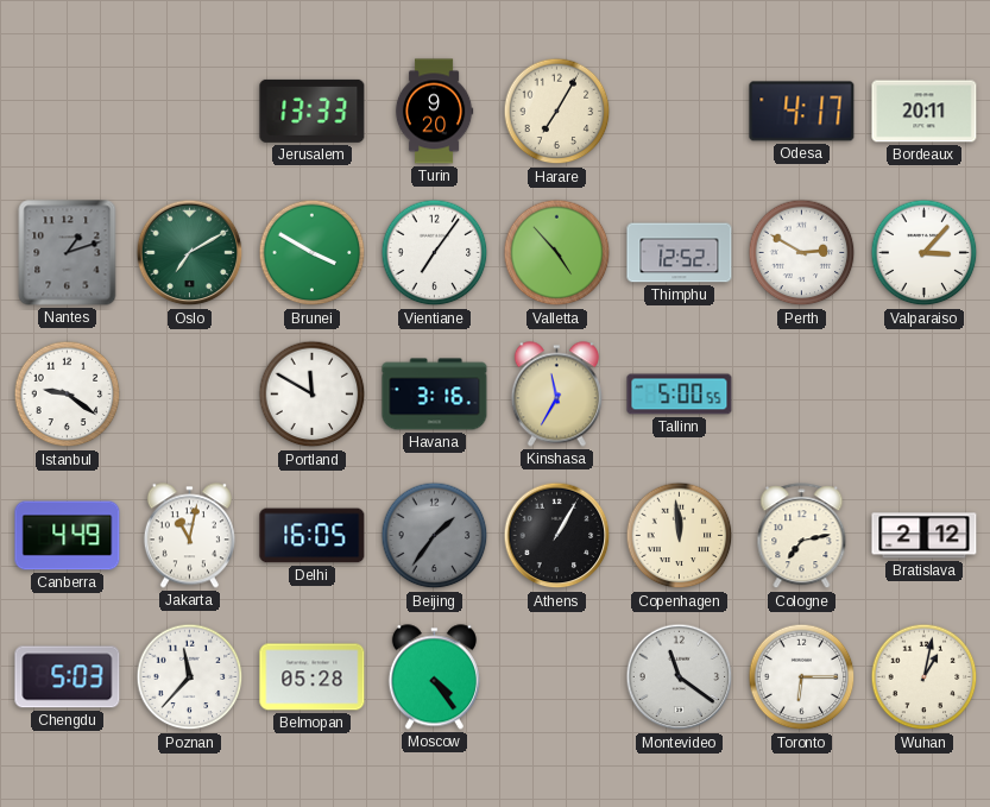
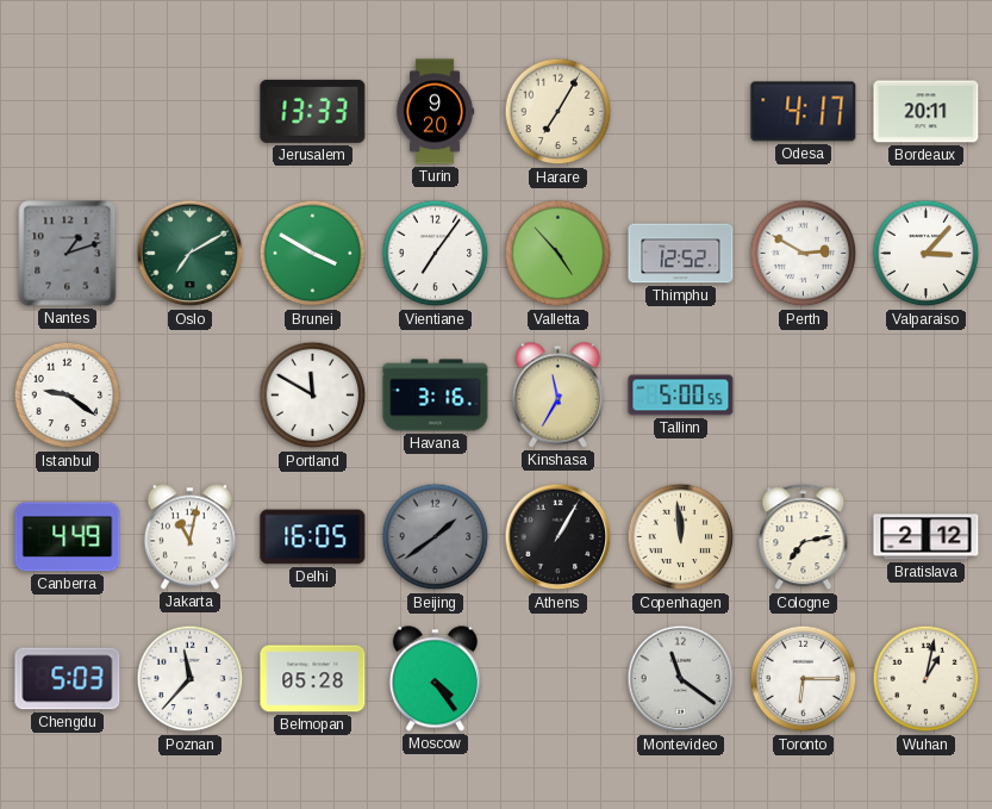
Beijing: 1:36 -> 1:39
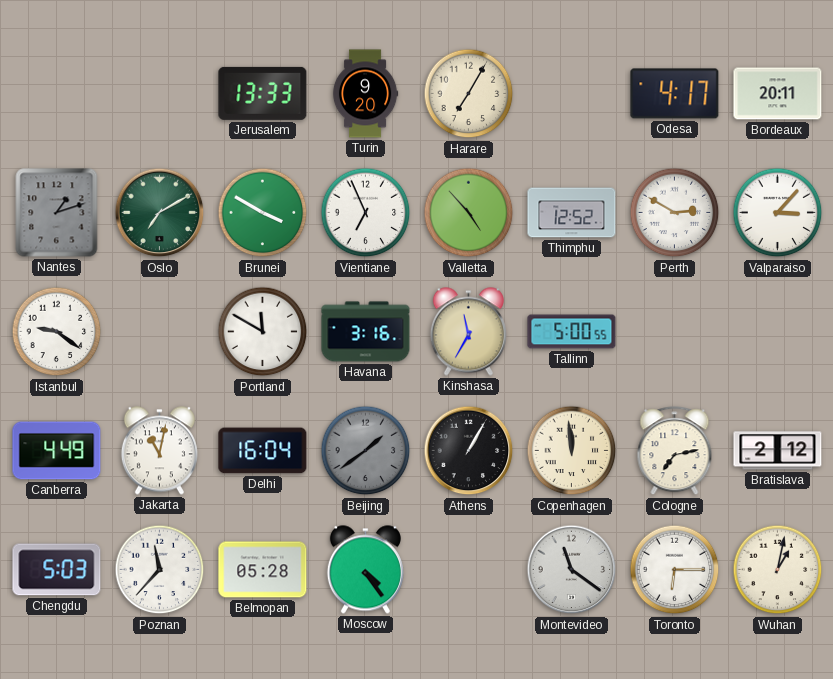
Vientiane: 7:06 -> 6:56
Delhi: 16:05 -> 16:04
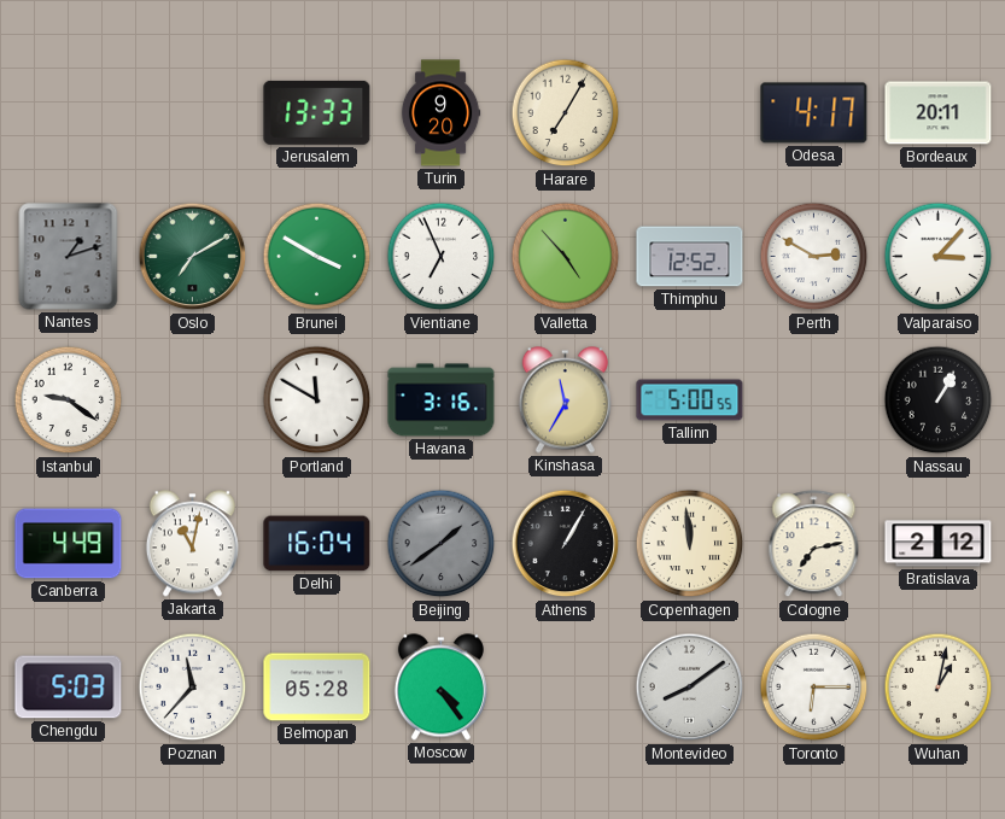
Nassau: none -> 1:05
Montevideo: 11:21 -> 8:09
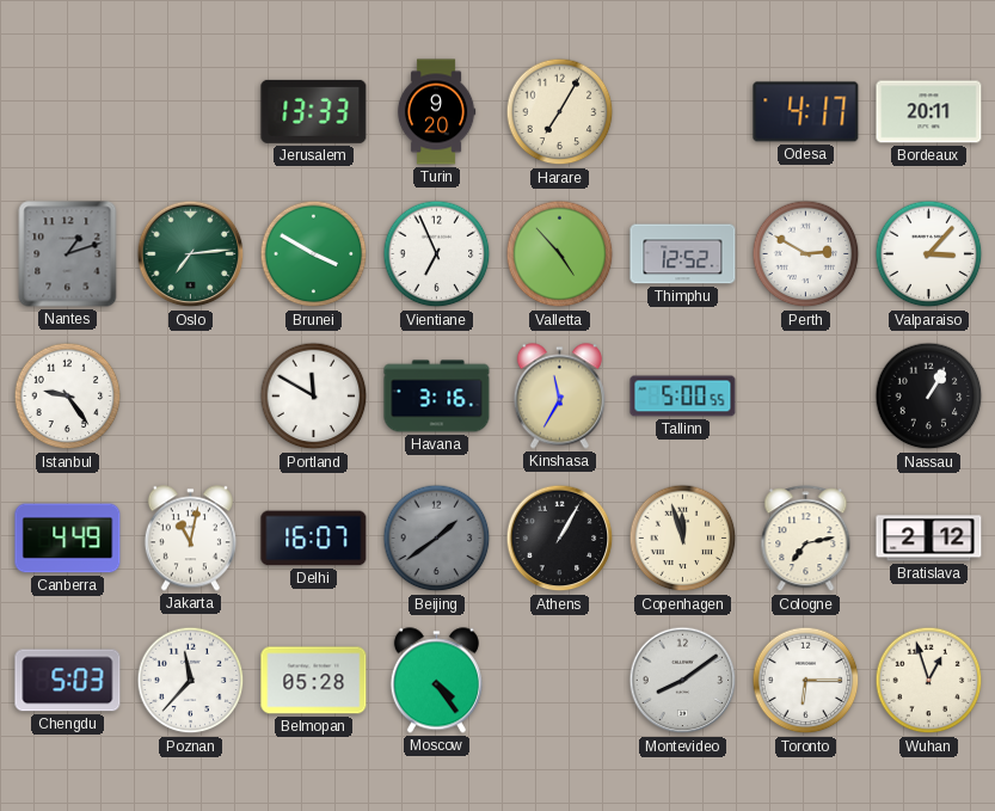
Oslo: 7:10 -> 7:14
Istanbul: 9:21 -> 9:24
Delhi: 16:04 -> 16:07
Copenhagen: 11:59 -> 11:57
Wuhan: 1:02 -> 12:57
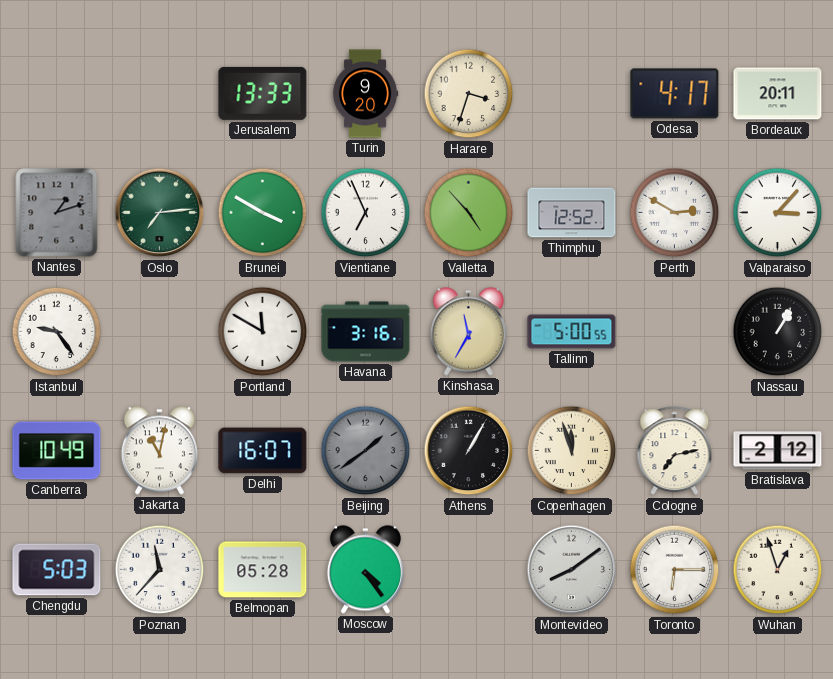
Harare: 7:05 -> 3:33
Canberra: 4:49 -> 10:49
